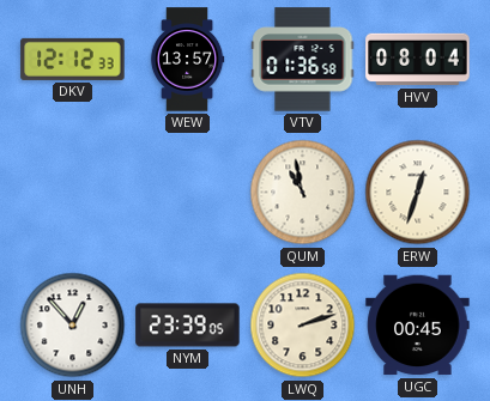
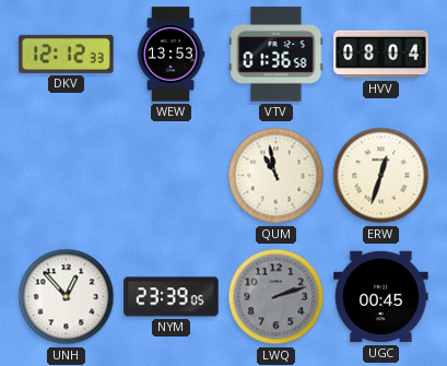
WEW: 13:57 -> 13:53
LWQ dial: cream -> grey
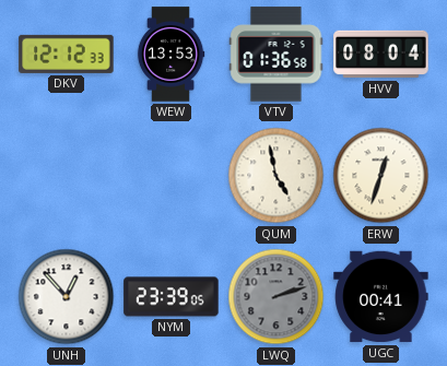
QUM: 10:58 -> 4:58
UGC: 00:45 -> 00:41
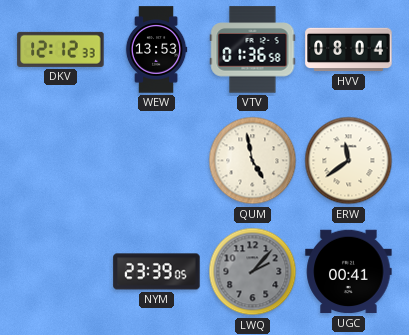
ERW: 12:33 -> 11:39
UNH: 12:53 -> none
LWQ: 2:12 -> 2:07
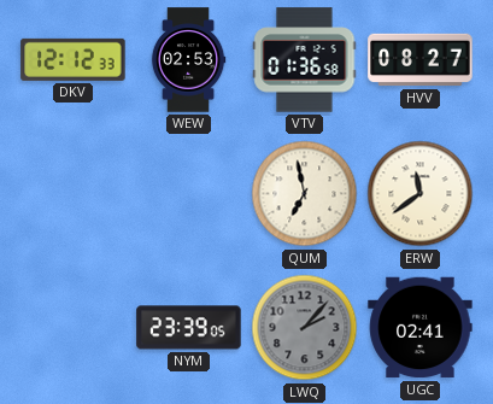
WEW: 13:53 -> 02:53
HVV: 08:04 -> 08:27
QUM: 4:58 -> 6:58
UGC: 00:41 -> 02:41
